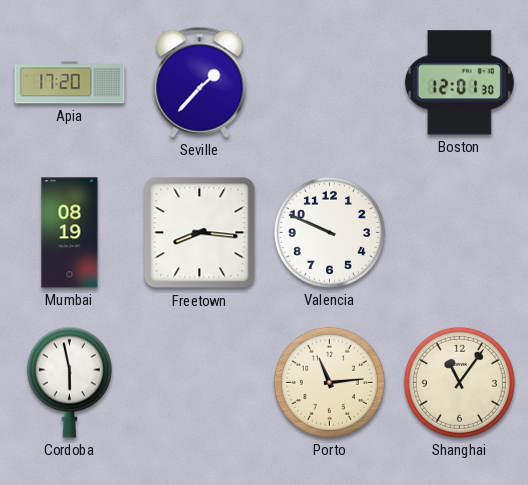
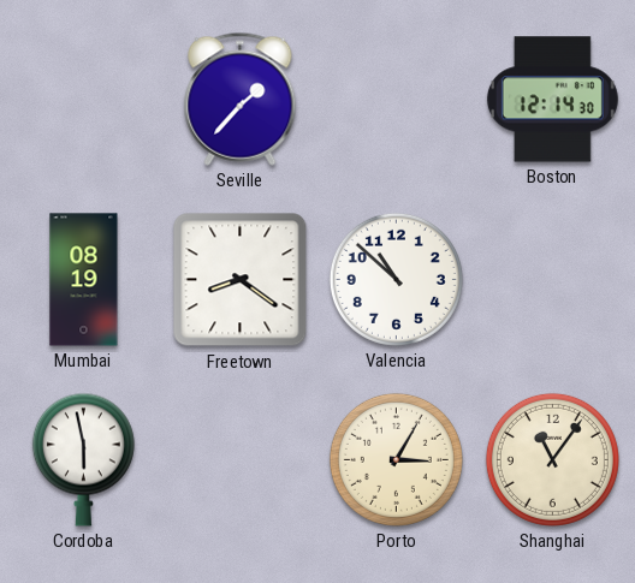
Apia: 17:20 -> none
Boston: 12:01 -> 12:14
Freetown: 8:16 -> 8:21
Valencia: 9:49 -> 10:52
Porto: 11:14 -> 3:05
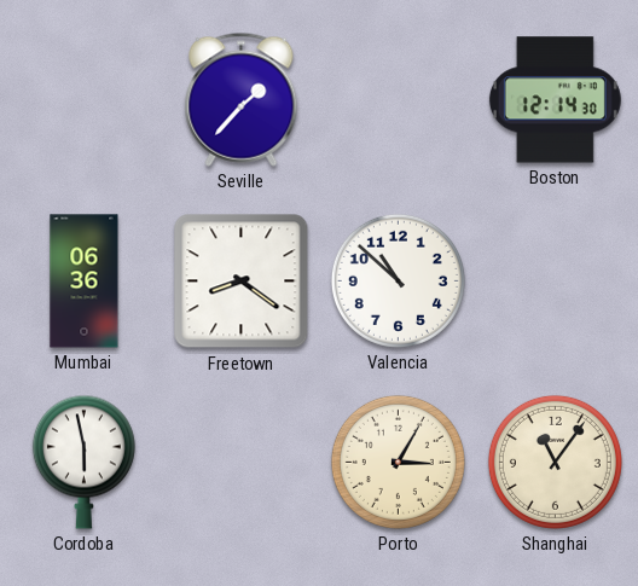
Mumbai: 08:19 -> 06:36
